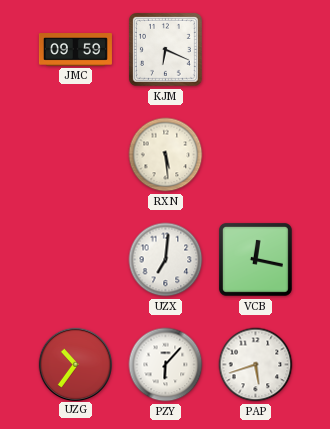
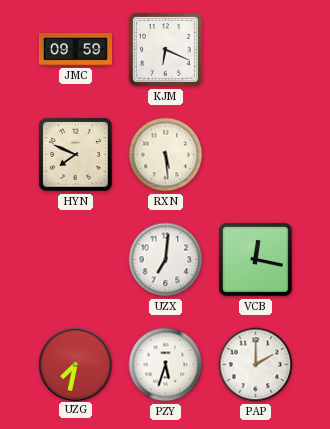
HYN: none -> 7:49
UZG: 10:36 -> 7:32
PZY: 6:07 -> 5:33
PAP: 5:42 -> 2:00
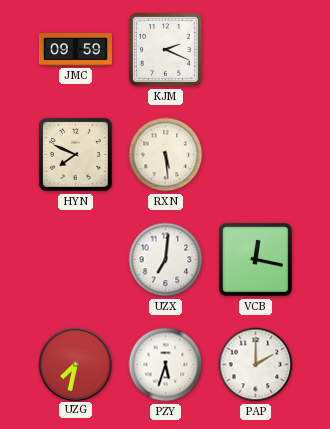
KJM: 6:19 -> 2:19
